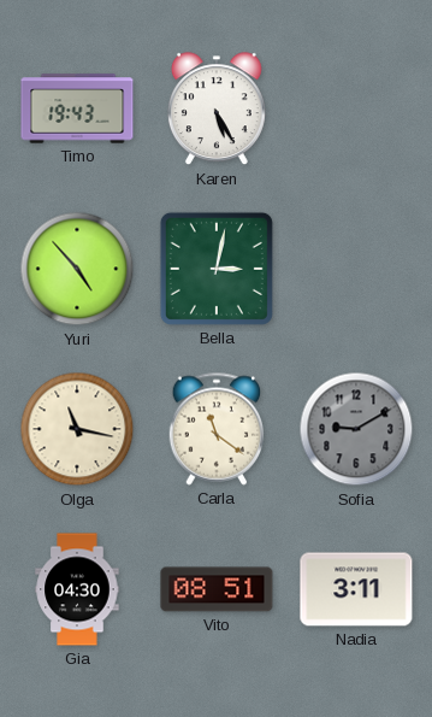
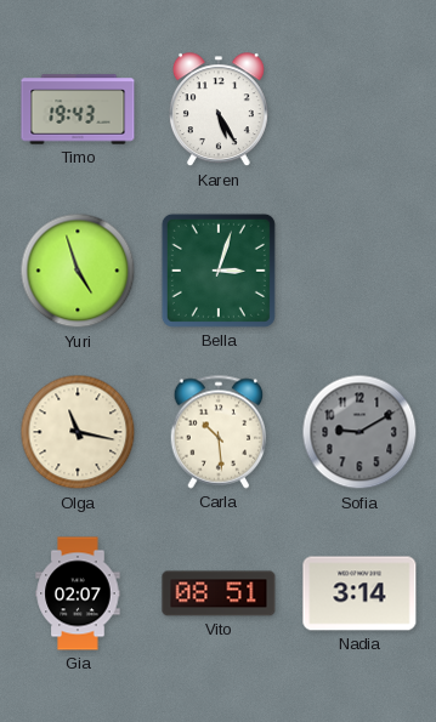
Yuri: 4:53 -> 4:57
Bella: 3:02 -> 3:03
Carla: 11:21 -> 10:29
Gia: 04:30 -> 02:07
Nadia: 3:11 -> 3:14
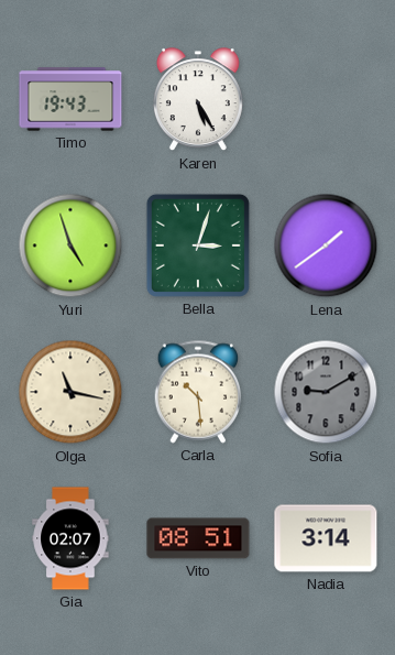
Lena: none -> 1:39
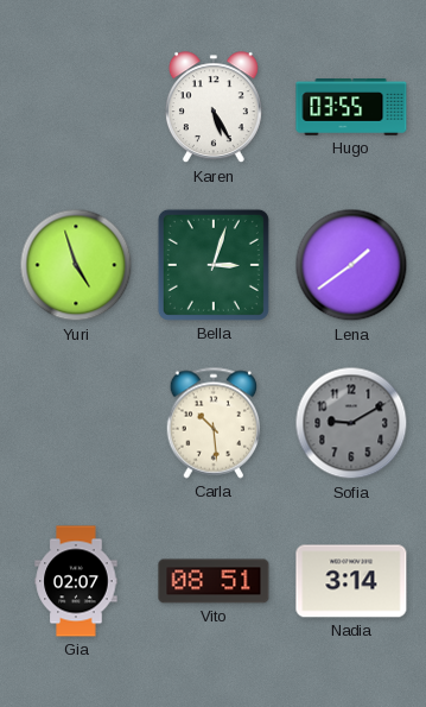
Timo: 19:43 -> none
Hugo: none -> 03:55
Olga: 11:17 -> none
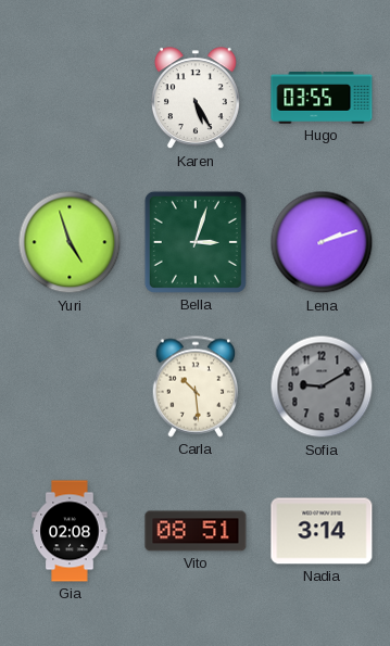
Lena: 1:39 -> 2:12
Gia: 02:07 -> 02:08
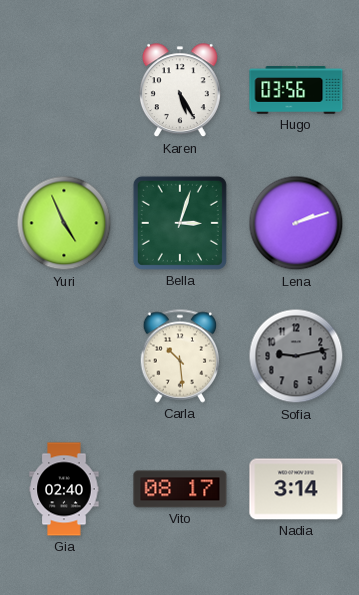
Hugo: 03:55 -> 03:56
Yuri: 4:57 -> 4:56
Sofia: 9:10 -> 9:13
Gia: 02:08 -> 02:40
Vito: 08:51 -> 08:17
